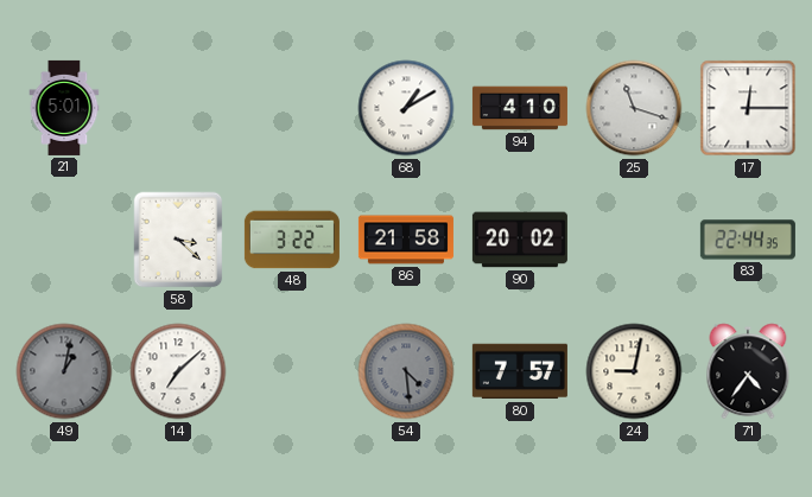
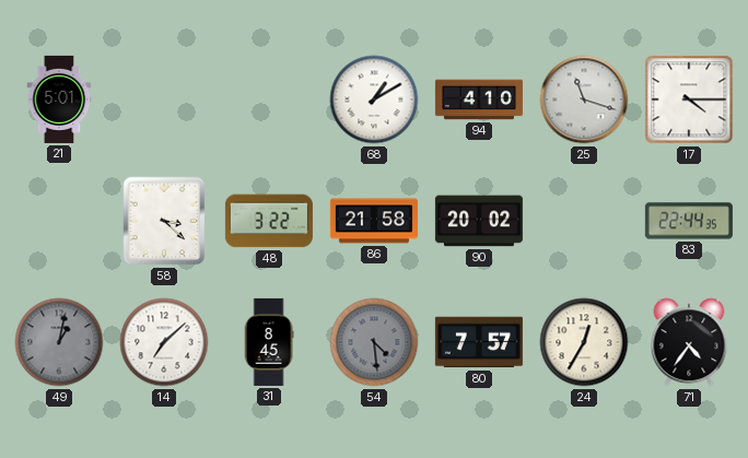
17: 12:15 -> 4:15
31: none -> 8:45
24: 9:02 -> 12:35
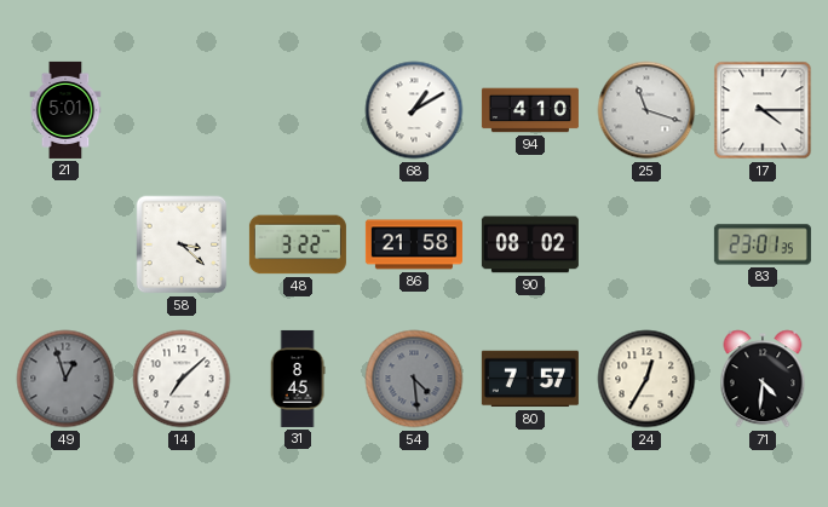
90: 20:02 -> 08:02
83: 22:44 -> 23:01
49: 1:02 -> 12:57
71: 4:36 -> 4:31
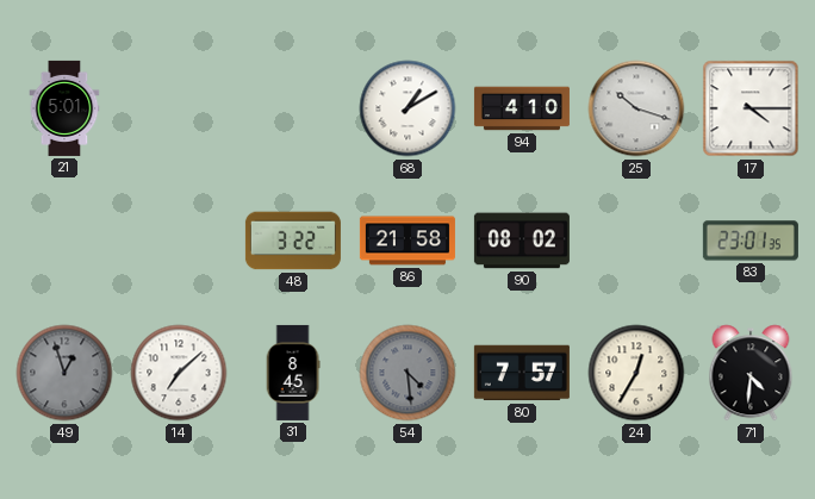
25: 11:18 -> 10:18
58: 3:22 -> none
